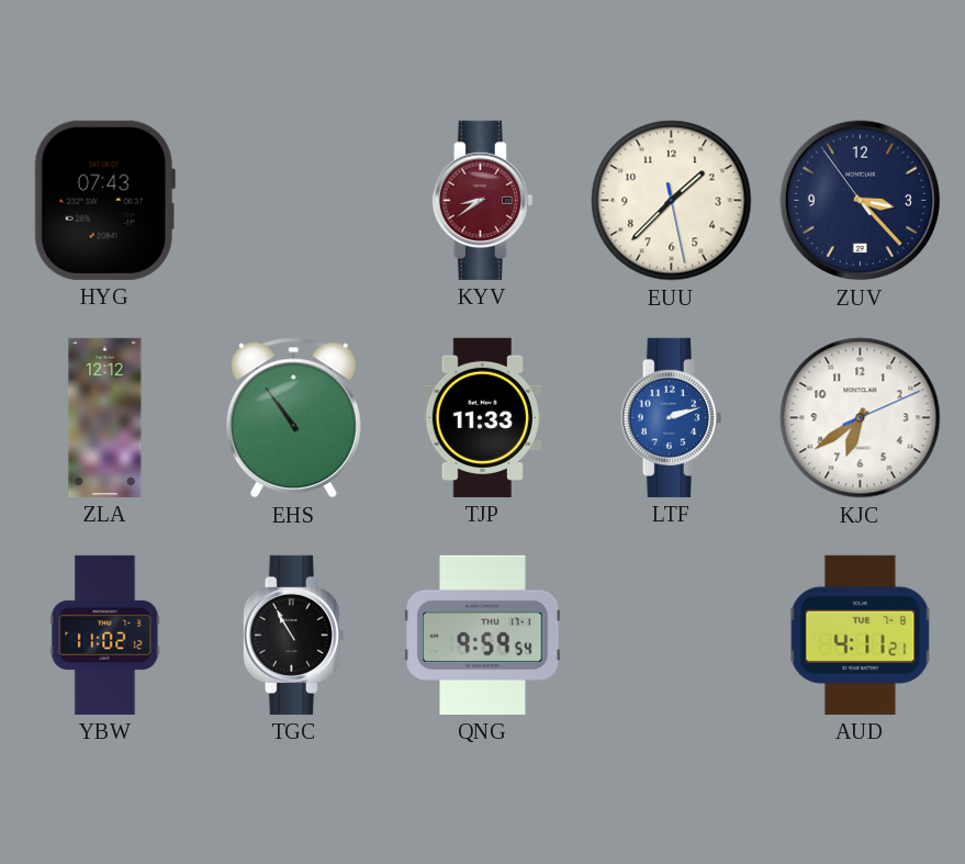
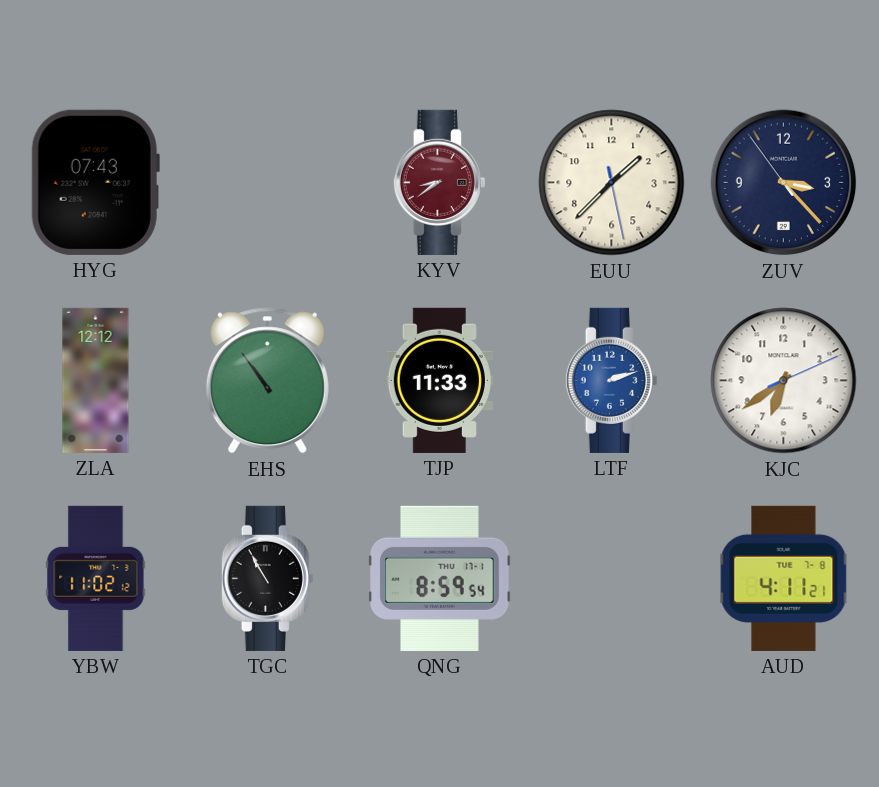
QNG: 9:59 -> 8:59
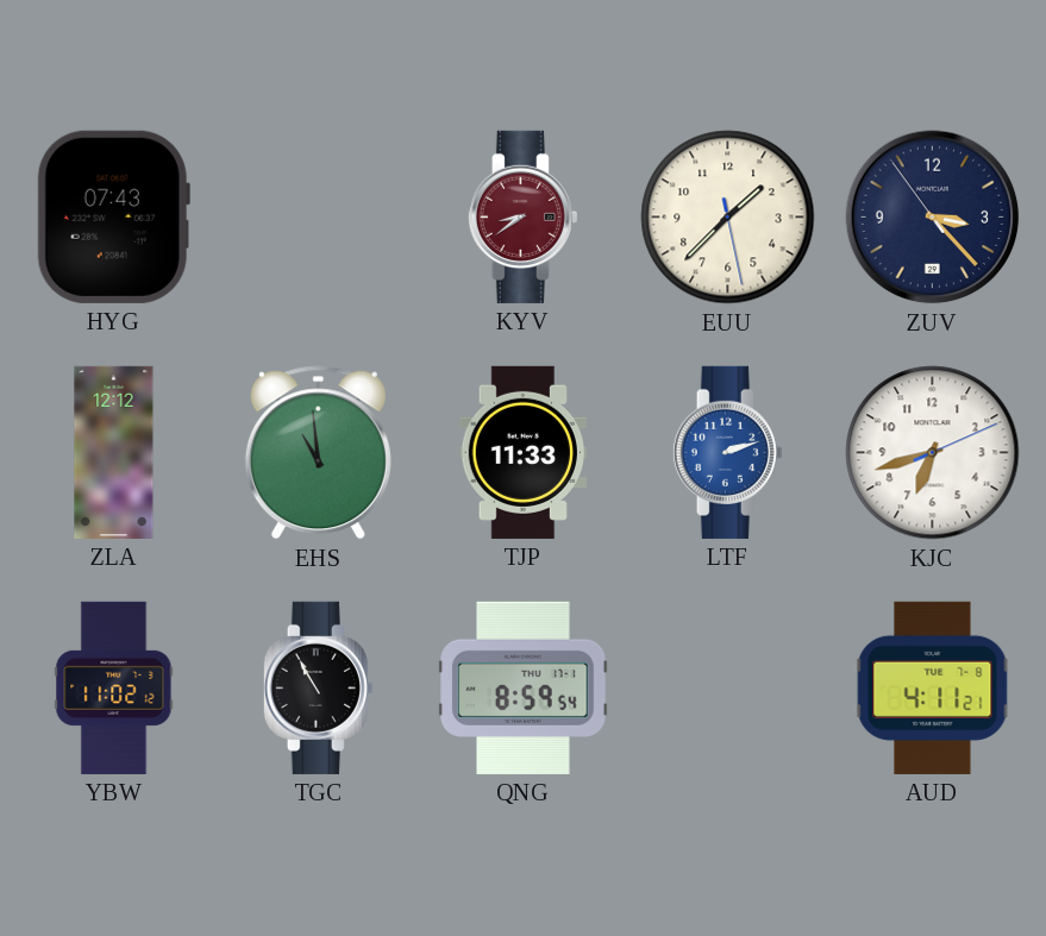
EHS: 10:54 -> 10:59
KJC: 6:39 -> 6:42
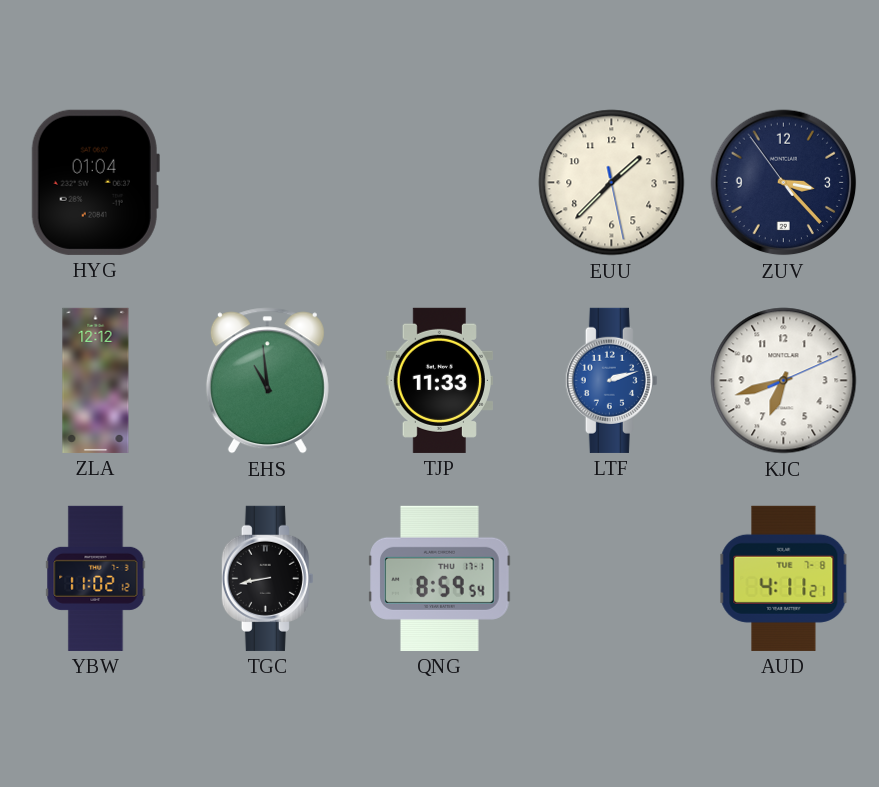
HYG: 07:43 -> 01:04
KYV: 8:39 -> none
TGC: 10:55 -> 8:43
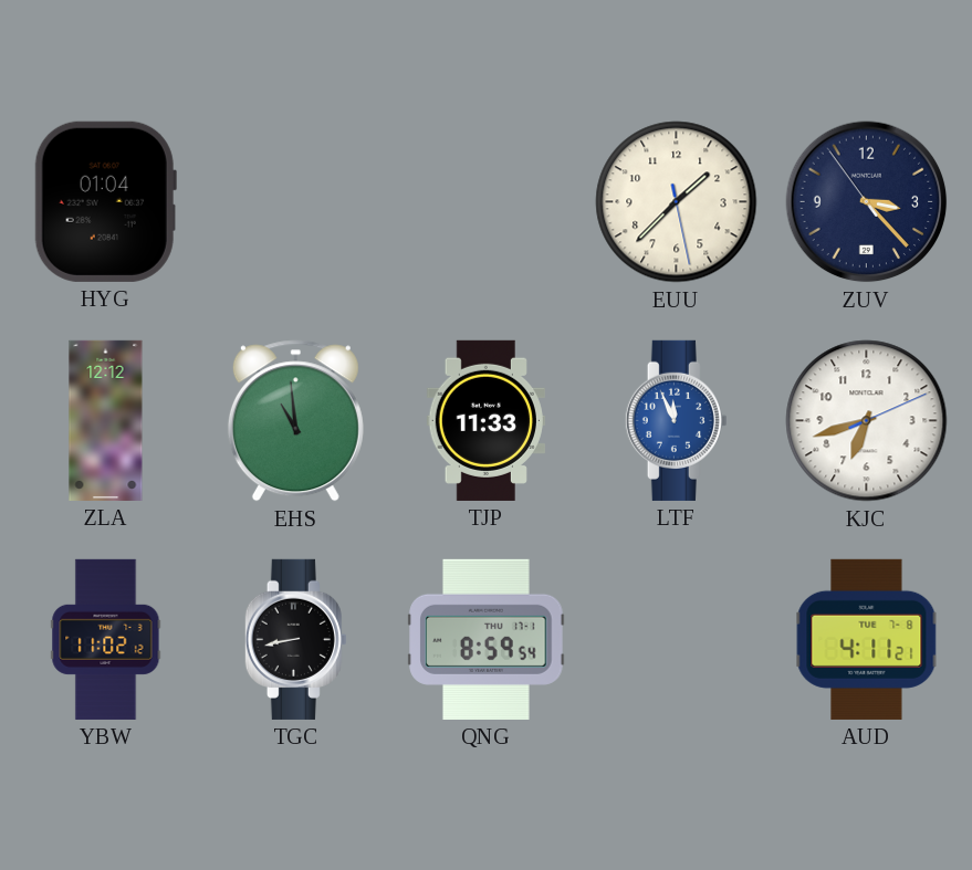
LTF: 2:12 -> 11:56
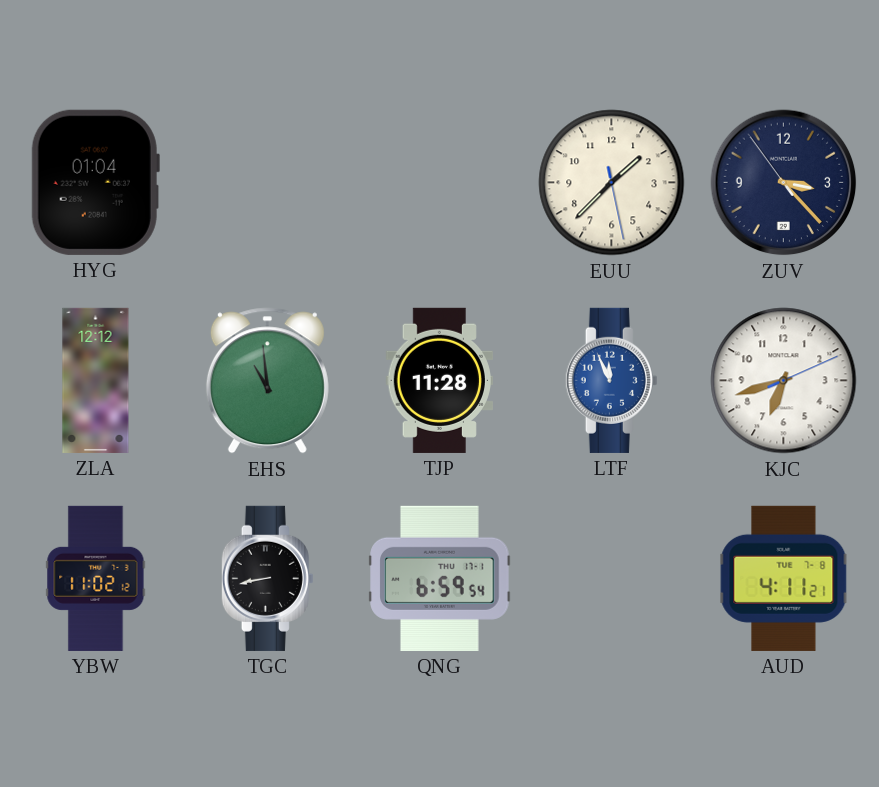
TJP: 11:33 -> 11:28
QNG: 8:59 -> 6:59
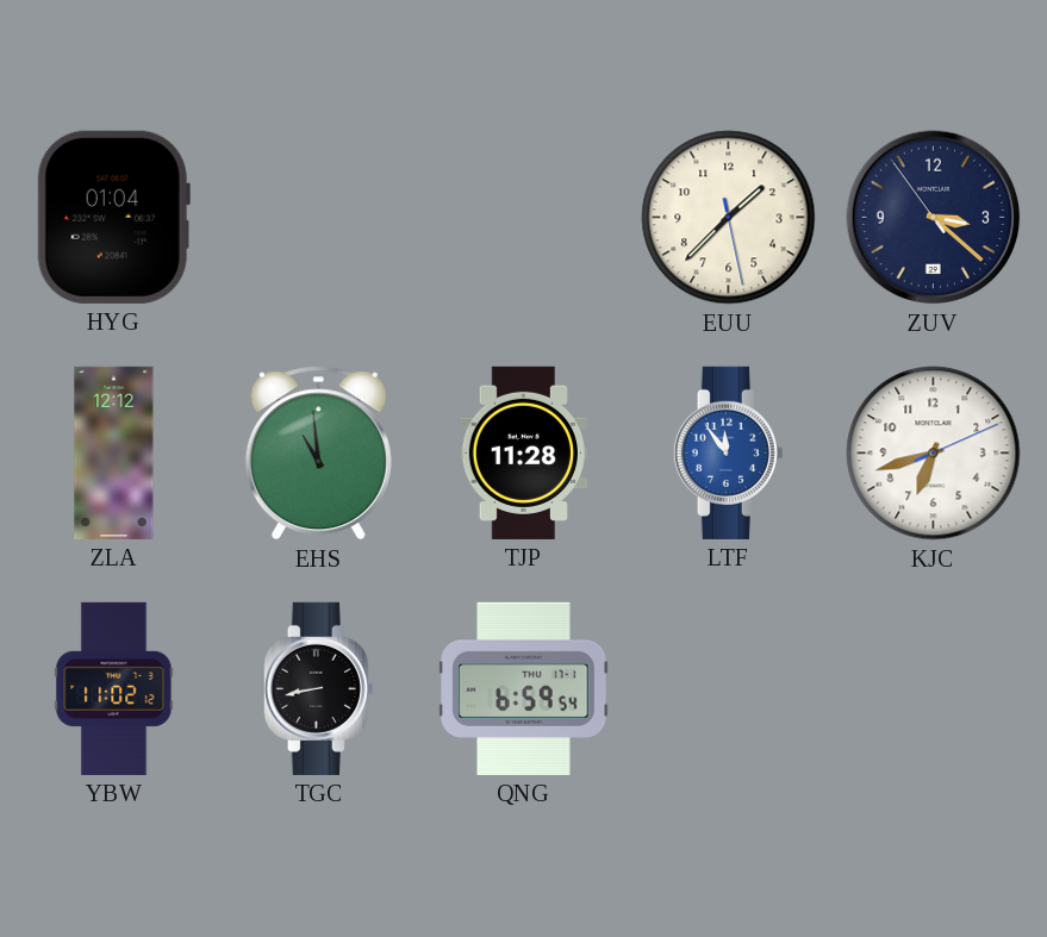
ZUV: 3:22 -> 3:21
LTF: 11:56 -> 11:54
AUD: 4:11 -> none
